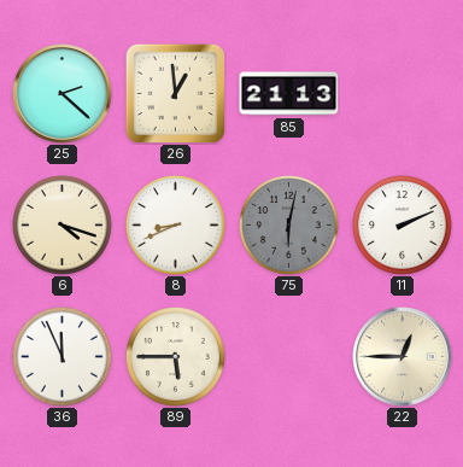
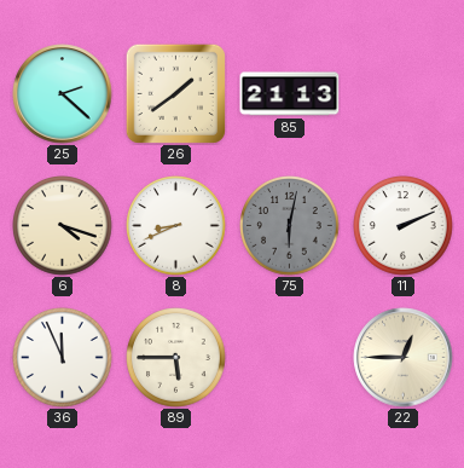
26: 12:59 -> 1:39
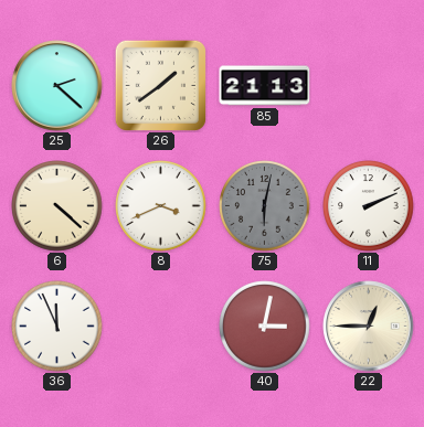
6: 4:18 -> 4:22
8: 8:41 -> 3:41
89: 5:45 -> none
40: none -> 3:02
